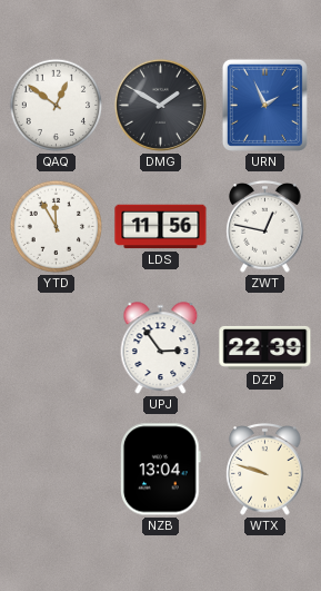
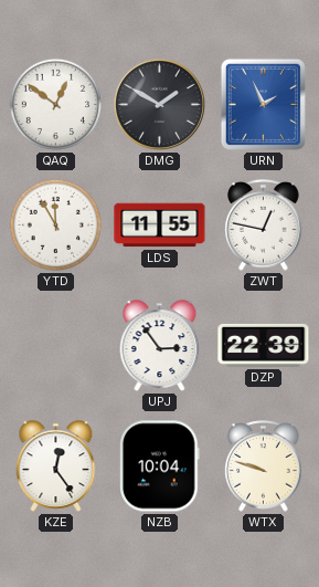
LDS: 11:56 -> 11:55
KZE: none -> 12:24
NZB: 13:04 -> 10:04
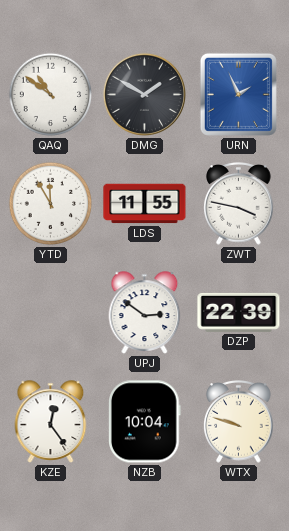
QAQ: 12:51 -> 10:51
ZWT: 12:47 -> 3:47
UPJ: 2:54 -> 2:51
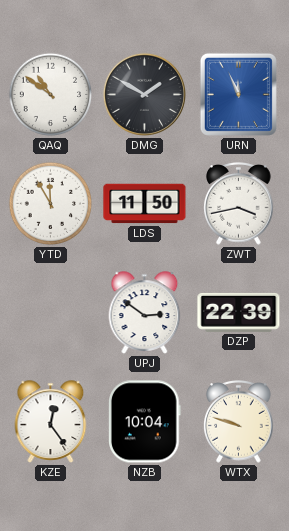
URN: 1:56 -> 11:56
LDS: 11:55 -> 11:50
ZWT: 3:47 -> 3:43
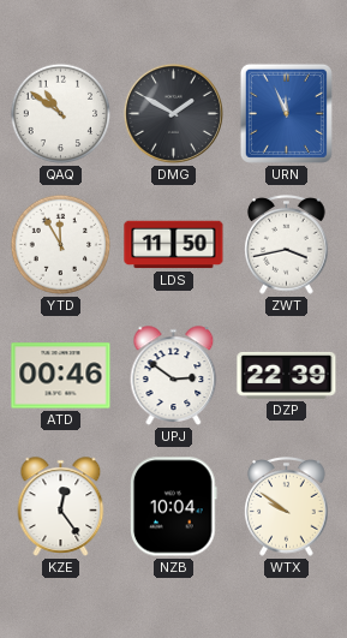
ATD: none -> 00:46
WTX: 9:48 -> 9:51
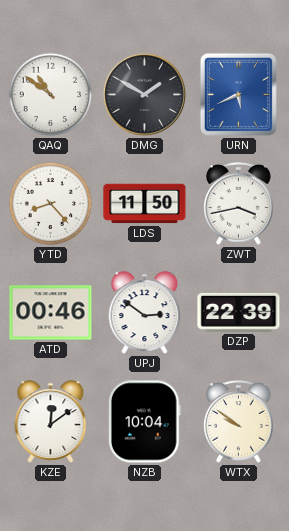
URN: 11:56 -> 5:41
YTD: 11:55 -> 8:23
KZE: 12:24 -> 12:09
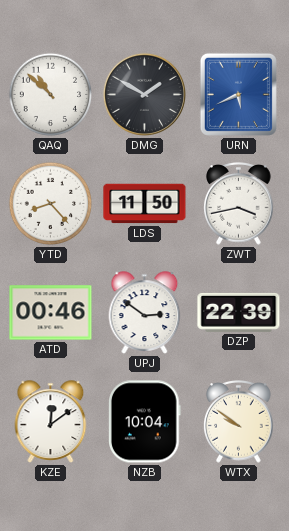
QAQ: 10:51 -> 10:52
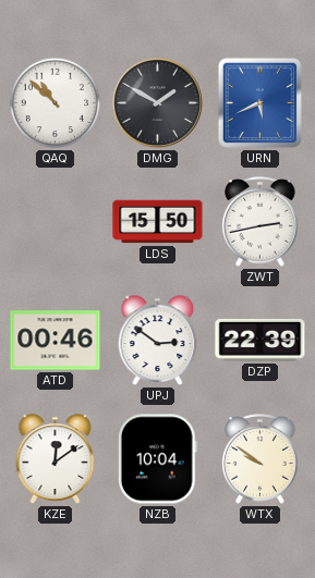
YTD: 8:23 -> none
LDS: 11:50 -> 15:50
ZWT: 3:43 -> 2:43
